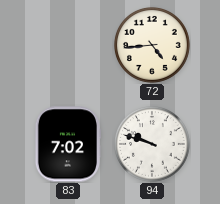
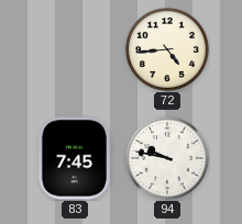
83: 7:02 -> 7:45
94: 9:48 -> 9:47
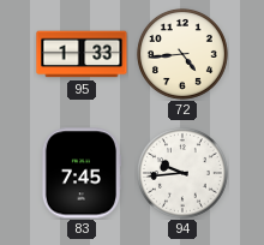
95: none -> 1:33
94: 9:47 -> 9:44
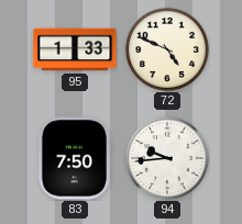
72: 4:44 -> 4:49
83: 7:45 -> 7:50
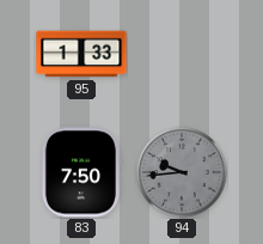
72: 4:49 -> none
94 dial: white -> grey
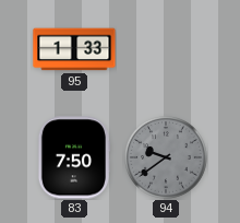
94: 9:44 -> 9:39
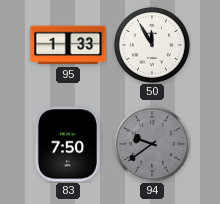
50: none -> 11:55
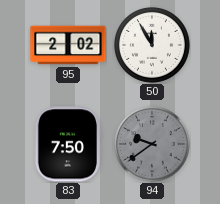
95: 1:33 -> 2:02
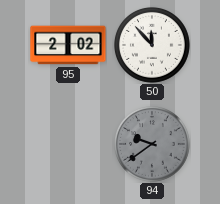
50: 11:55 -> 11:53
83: 7:50 -> none
